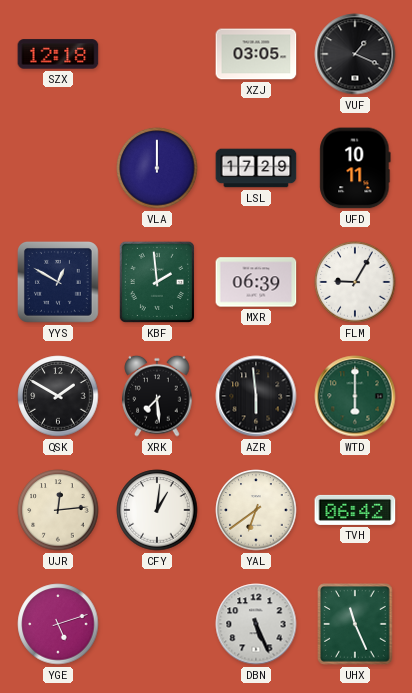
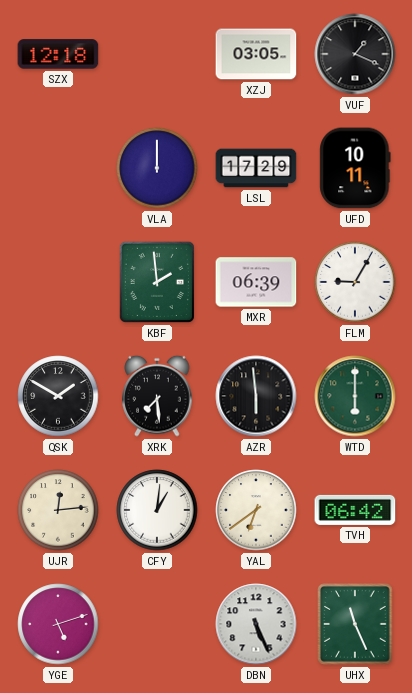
YYS: 12:50 -> none
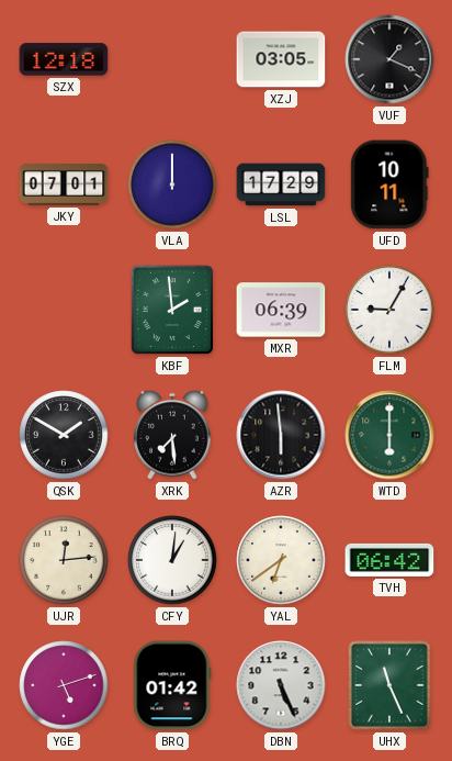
JKY: none -> 07:01
BRQ: none -> 01:42
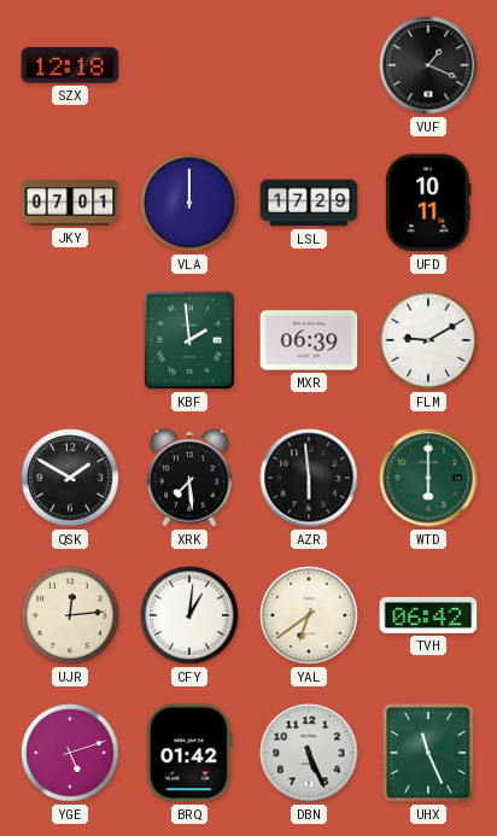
XZJ: 03:05 -> none
FLM: 9:05 -> 9:10
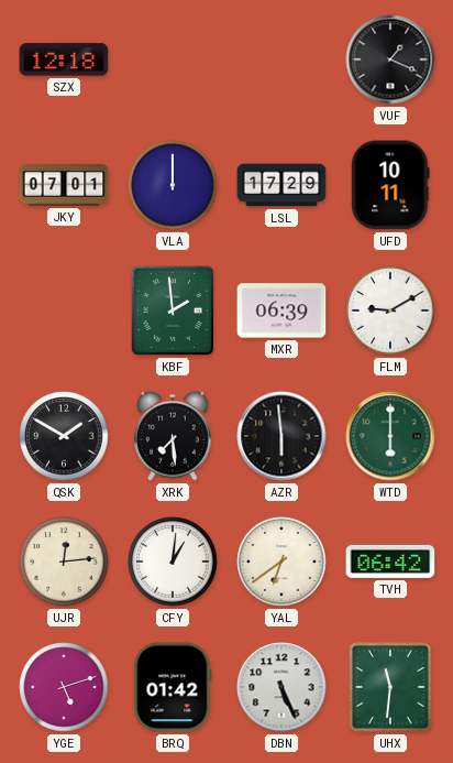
UHX: 11:26 -> 11:31
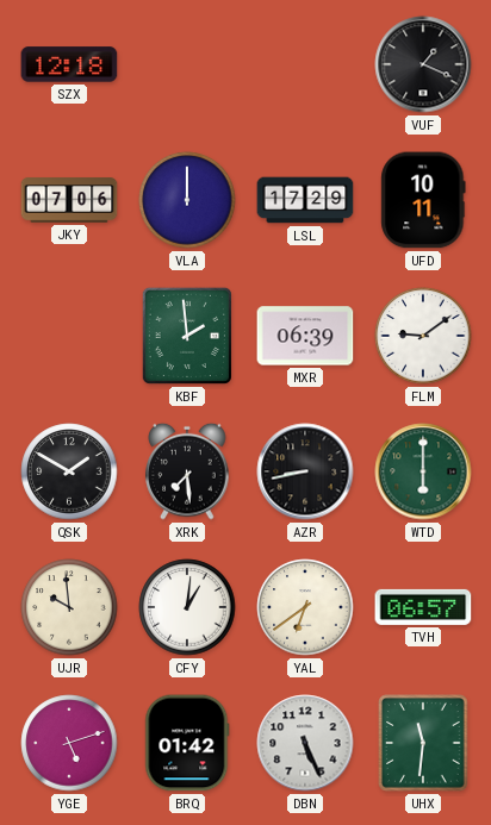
JKY: 07:01 -> 07:06
FLM: 9:10 -> 9:09
AZR: 5:59 -> 8:43
UJR: 12:14 -> 9:59
TVH: 06:42 -> 06:57
